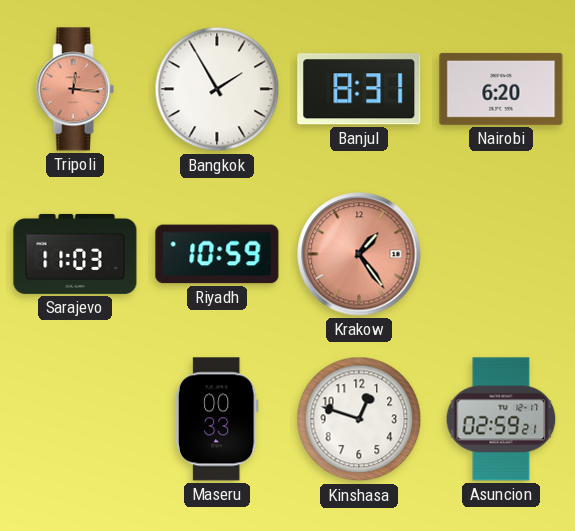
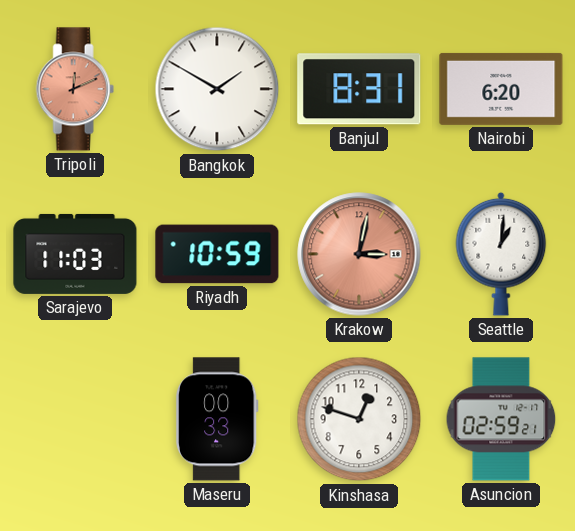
Tripoli: 12:16 -> 12:11
Bangkok: 1:55 -> 1:50
Krakow: 1:24 -> 3:02
Seattle: none -> 1:01
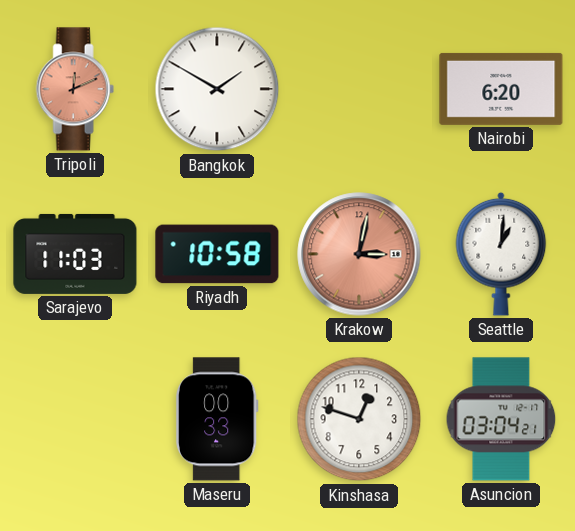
Banjul: 8:31 -> none
Riyadh: 10:59 -> 10:58
Asuncion: 02:59 -> 03:04
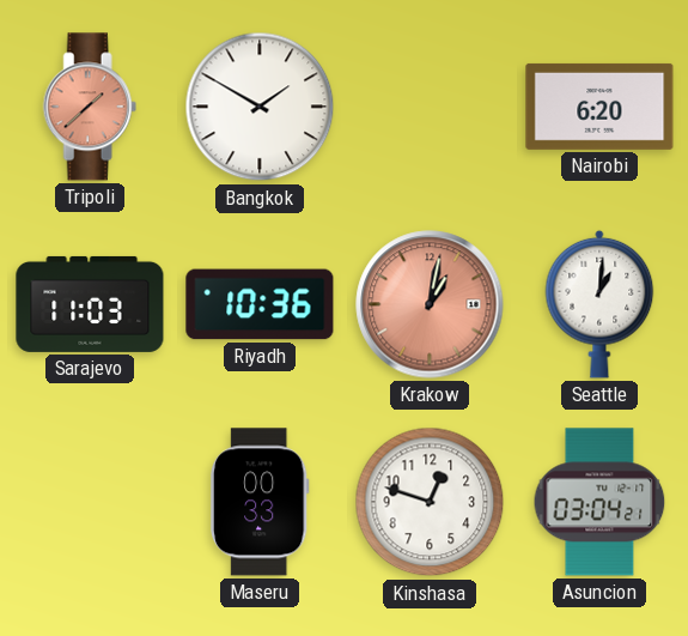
Tripoli: 12:11 -> 1:38
Riyadh: 10:58 -> 10:36
Krakow: 3:02 -> 1:02
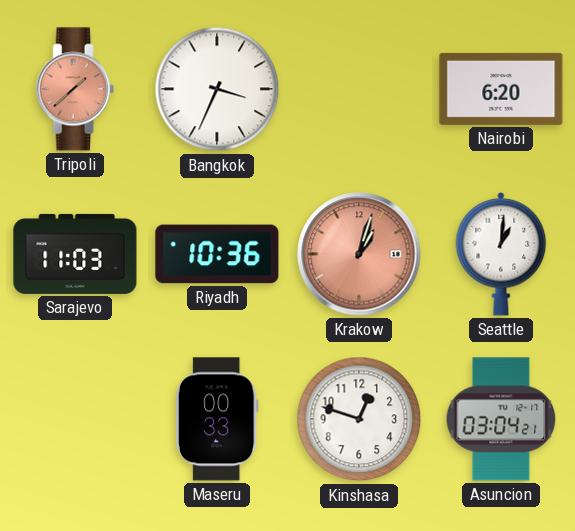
Bangkok: 1:50 -> 3:34
Krakow: 1:02 -> 1:03
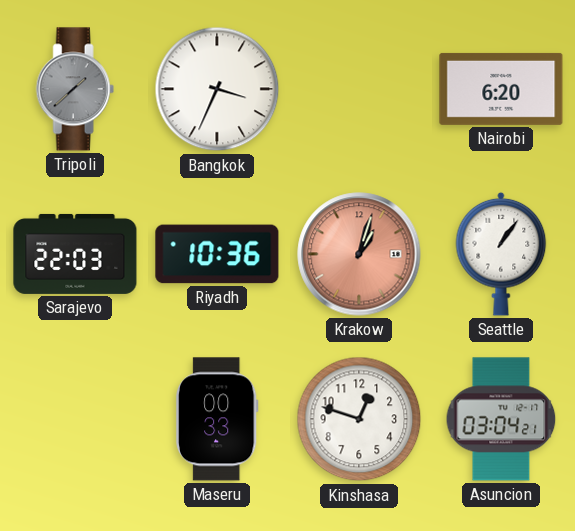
Tripoli dial: salmon -> grey
Sarajevo: 11:03 -> 22:03
Seattle: 1:01 -> 1:06
